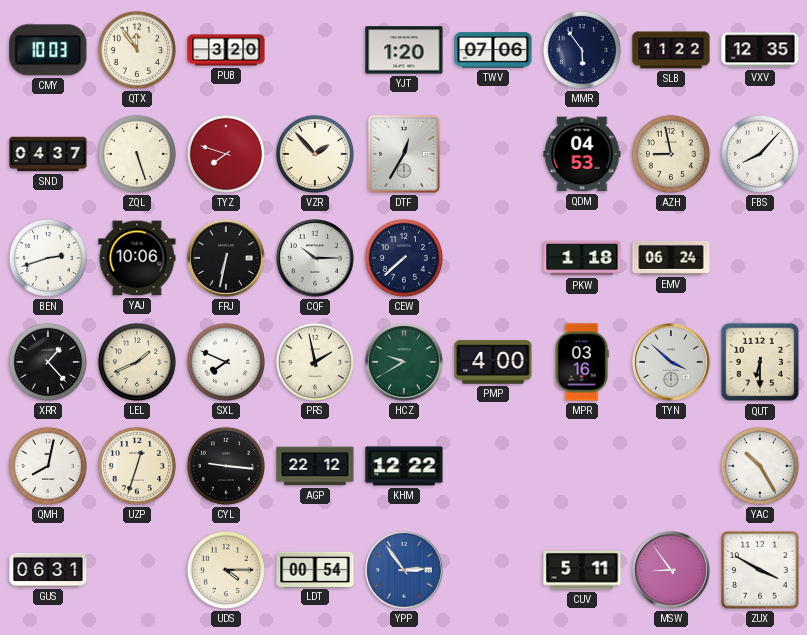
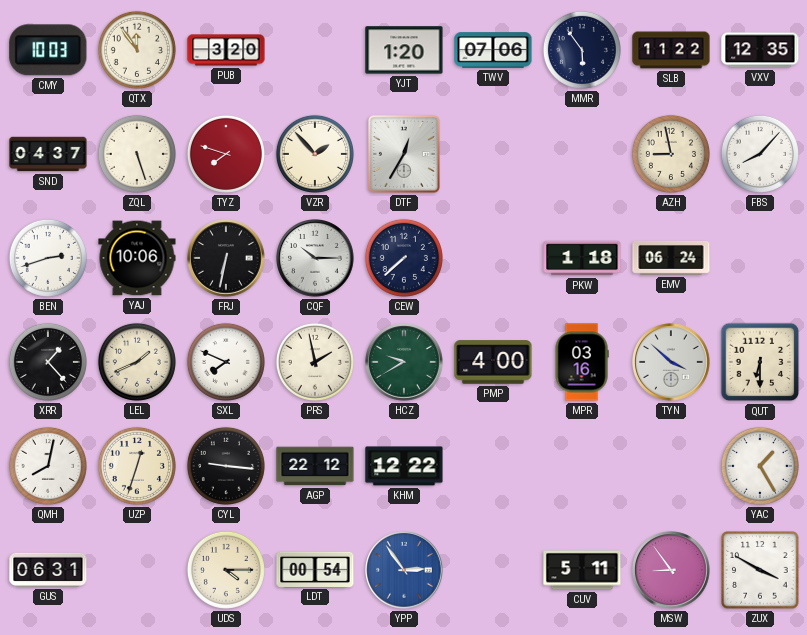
QDM: 04:53 -> none
YAC: 10:25 -> 1:25
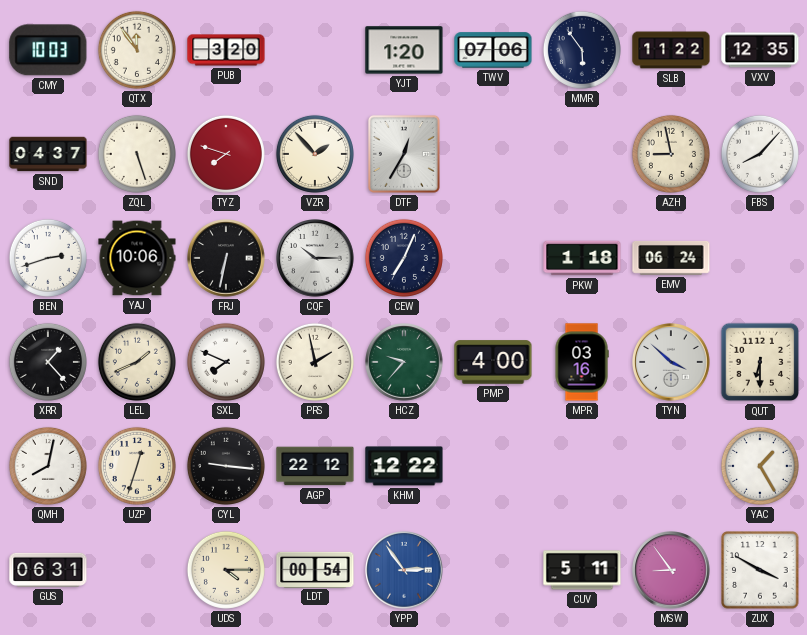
CEW: 7:38 -> 7:04
HCZ: 9:40 -> 9:37
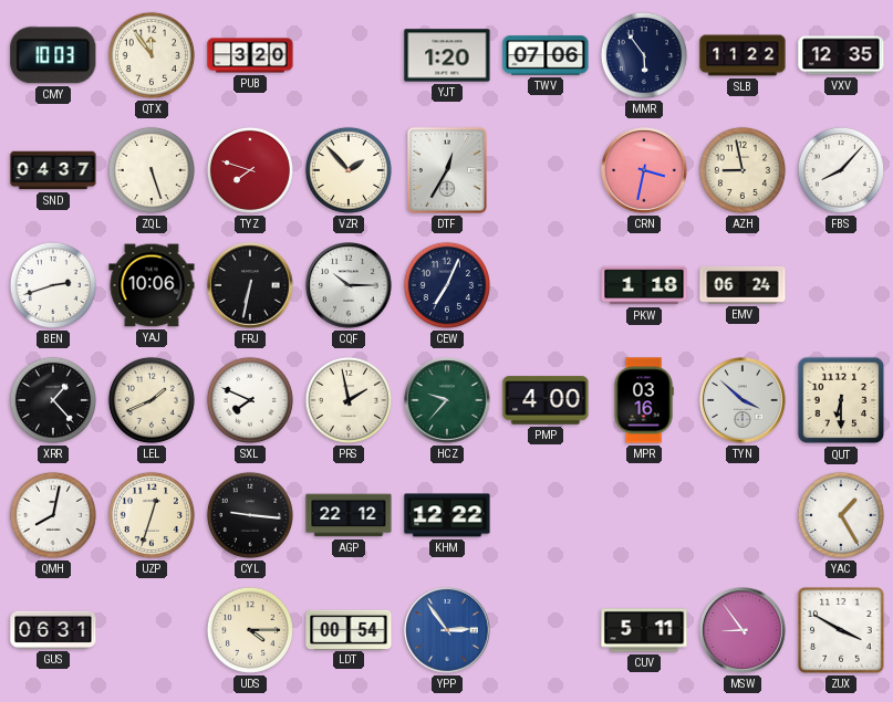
CRN: none -> 3:32
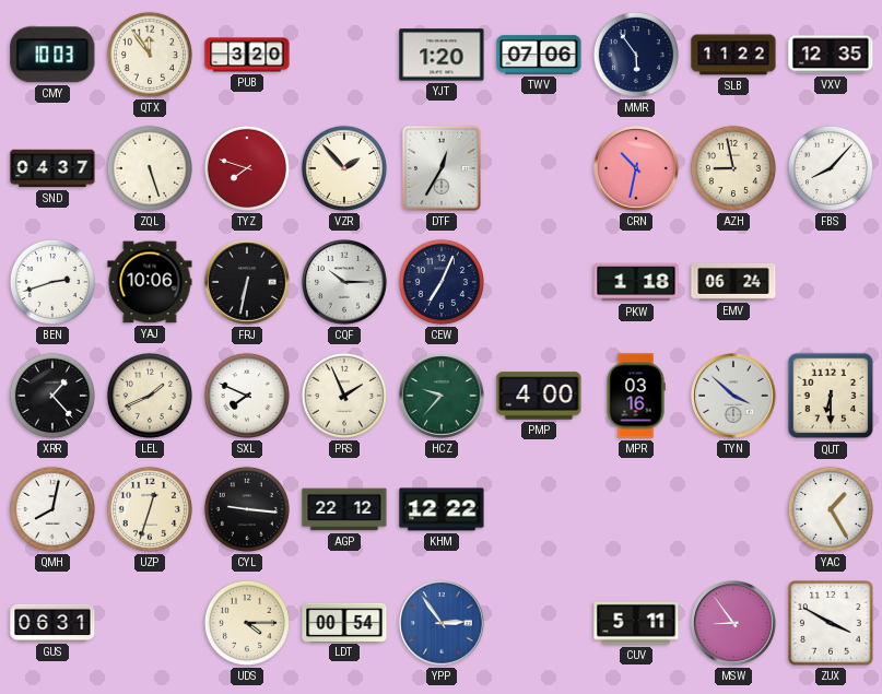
CRN: 3:32 -> 10:32
PRS: 1:58 -> 1:56
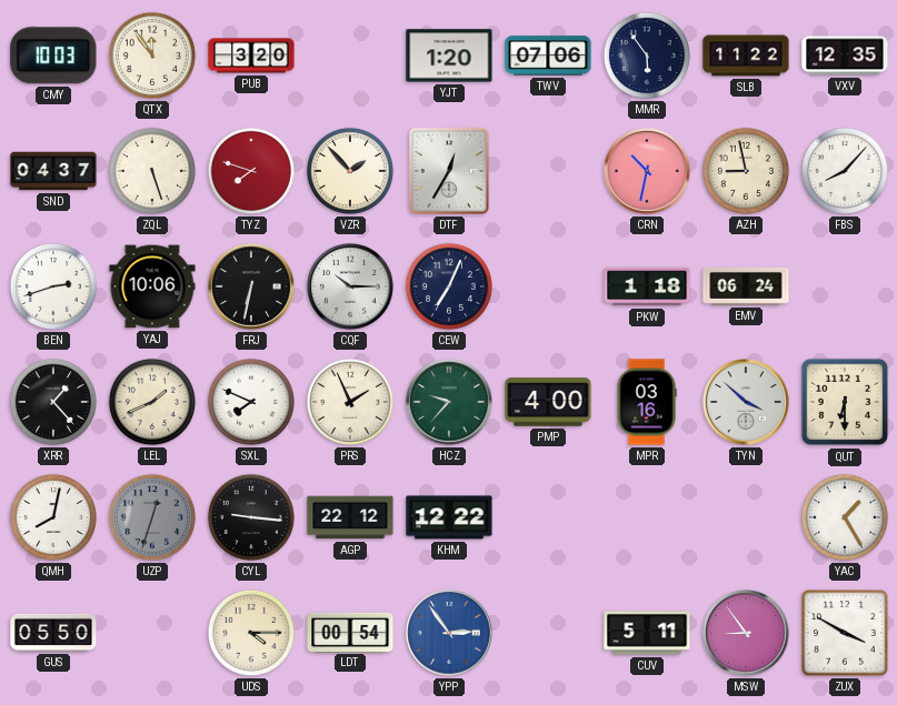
UZP dial: cream -> grey
GUS: 06:31 -> 05:50
